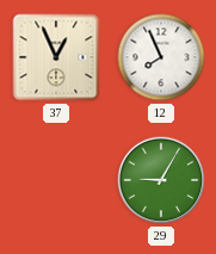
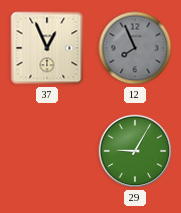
12 dial: white -> grey
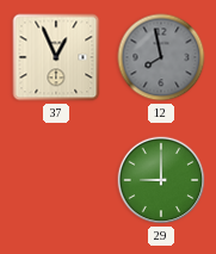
12: 7:56 -> 7:58
29: 9:05 -> 9:00
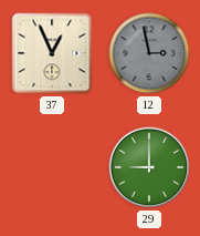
12: 7:58 -> 2:58
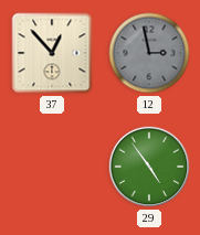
37: 12:56 -> 12:53
29: 9:00 -> 4:54
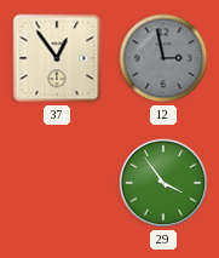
37: 12:53 -> 12:54
29: 4:54 -> 3:54
